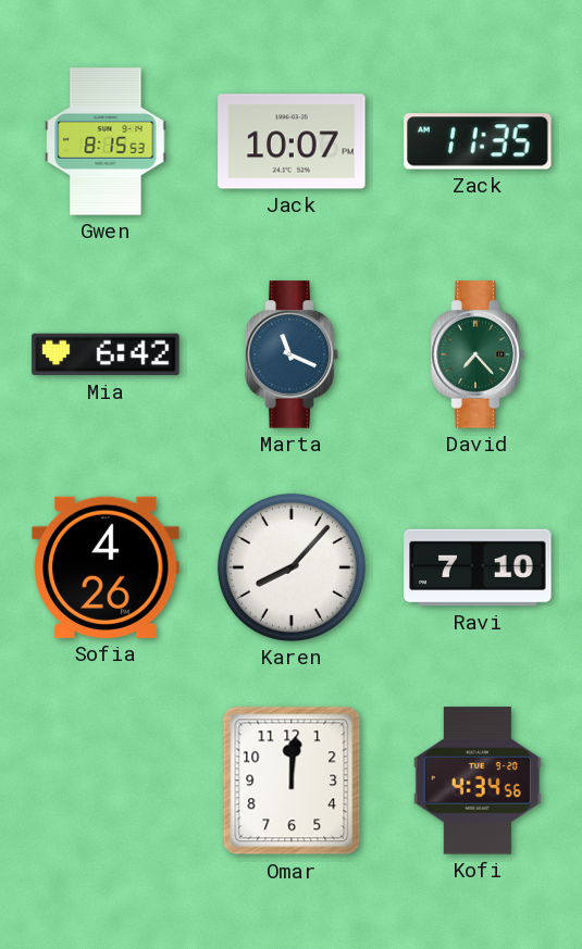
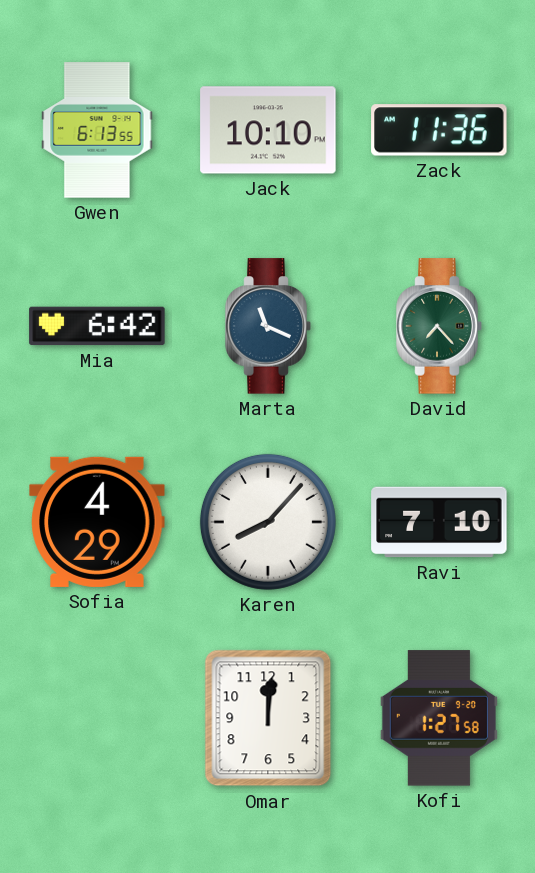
Gwen: 8:15 -> 6:13
Jack: 10:07 -> 10:10
Zack: 11:35 -> 11:36
Sofia: 4:26 -> 4:29
Kofi: 4:34 -> 1:27
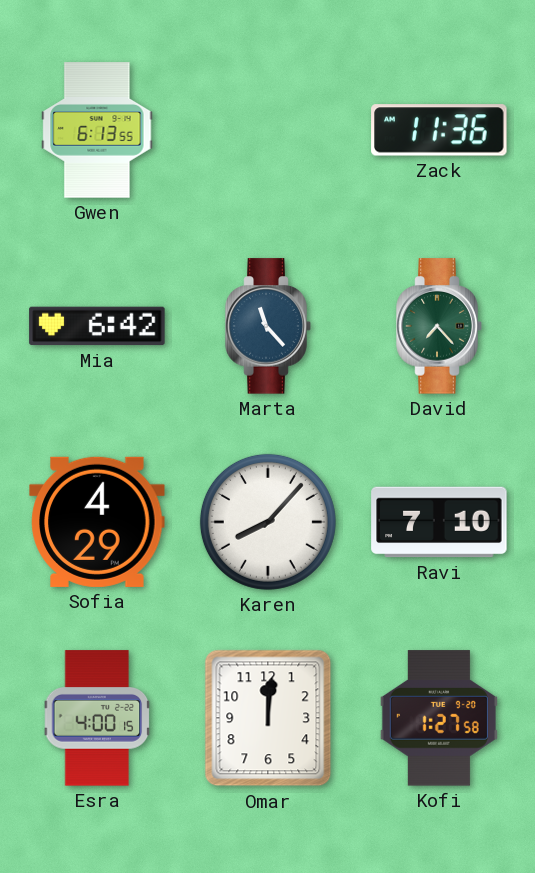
Jack: 10:10 -> none
Marta: 11:19 -> 11:23
Esra: none -> 4:00
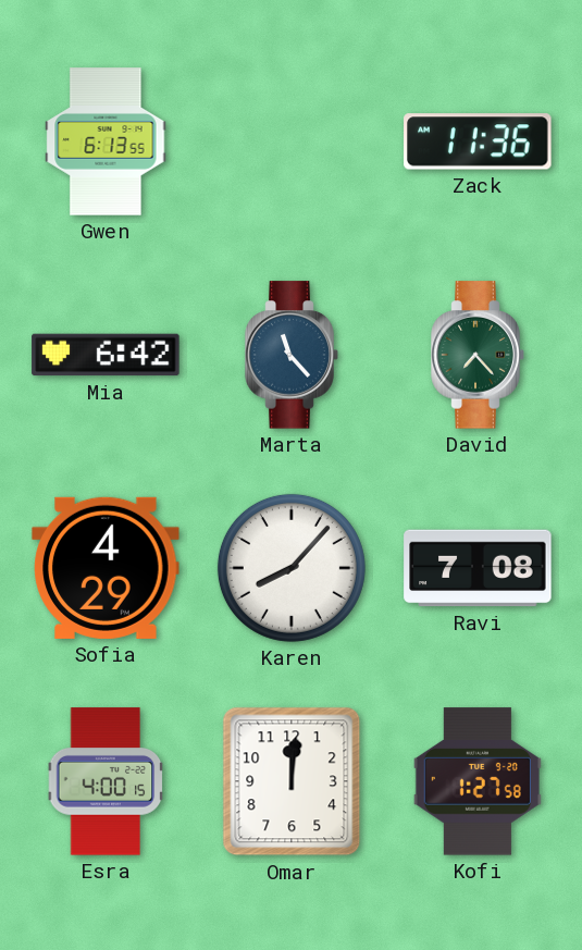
Ravi: 7:10 -> 7:08
